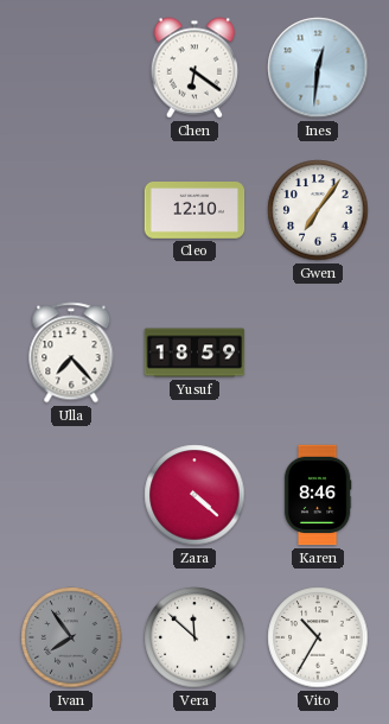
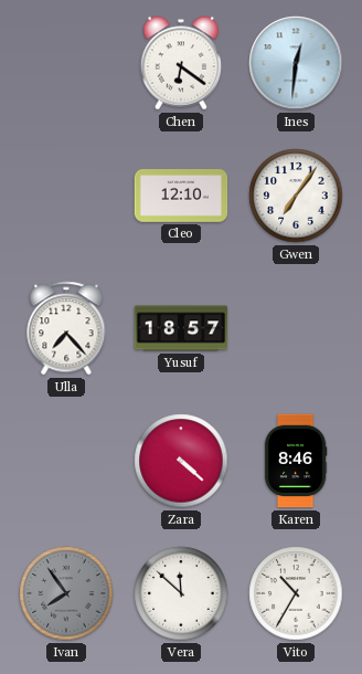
Yusuf: 18:59 -> 18:57
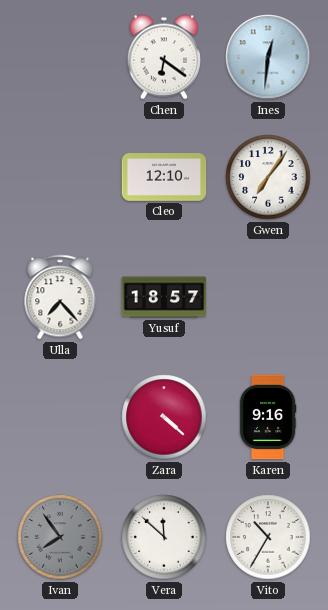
Karen: 8:46 -> 9:16
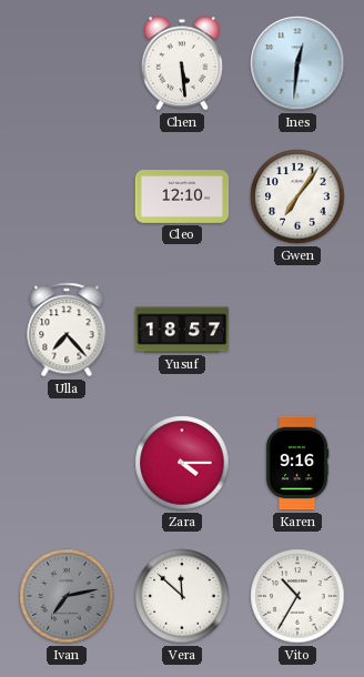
Chen: 6:21 -> 5:29
Zara: 4:22 -> 4:15
Ivan: 7:54 -> 7:13
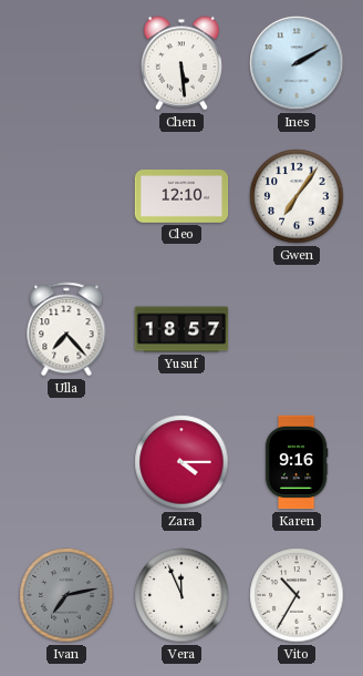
Ines: 12:31 -> 2:10
Vera: 11:52 -> 11:56
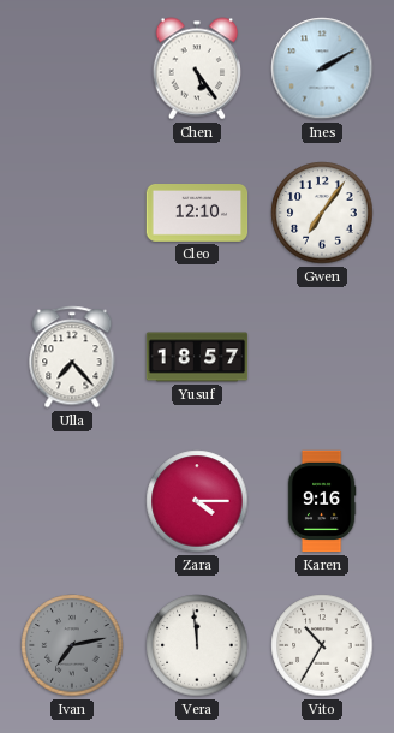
Chen: 5:29 -> 5:24
Vera: 11:56 -> 11:59
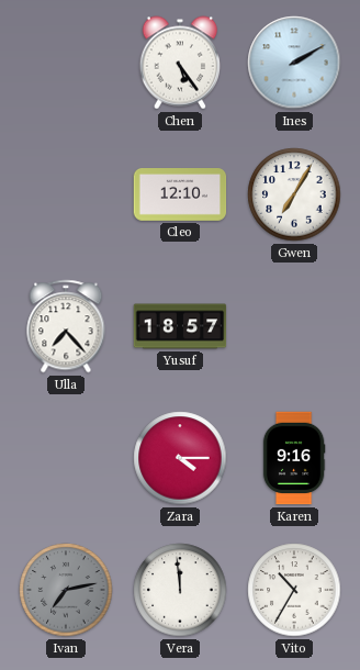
Gwen: 7:06 -> 7:05
